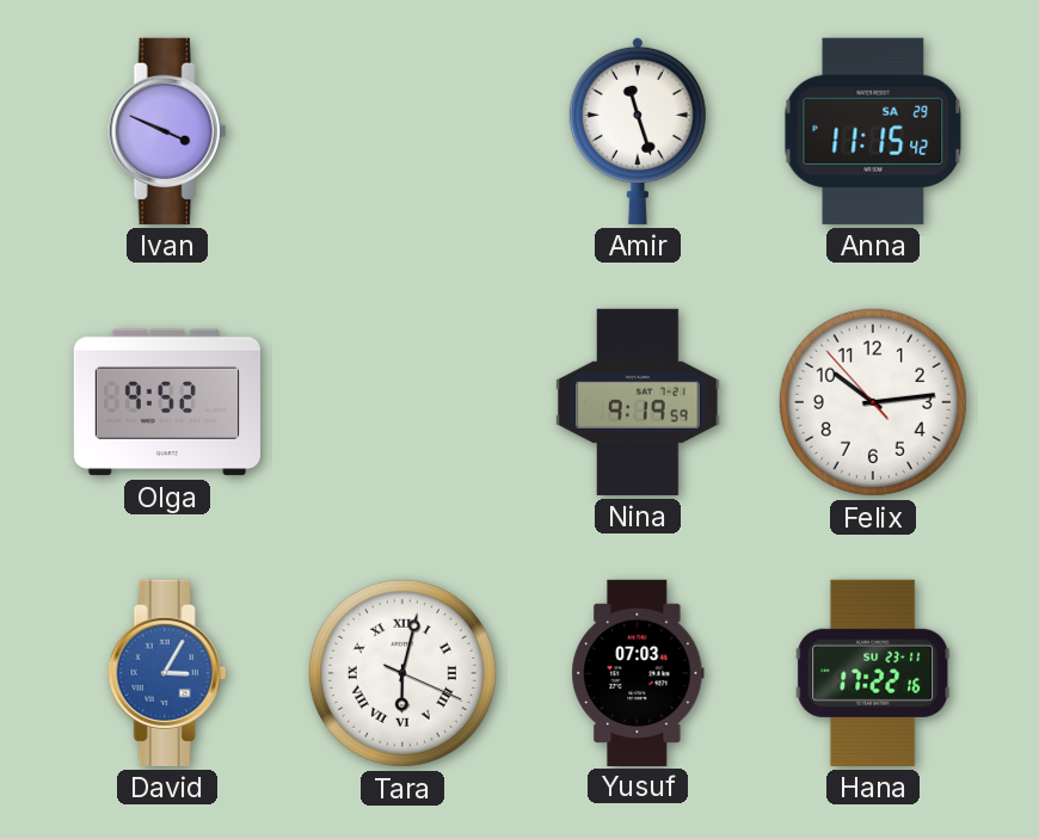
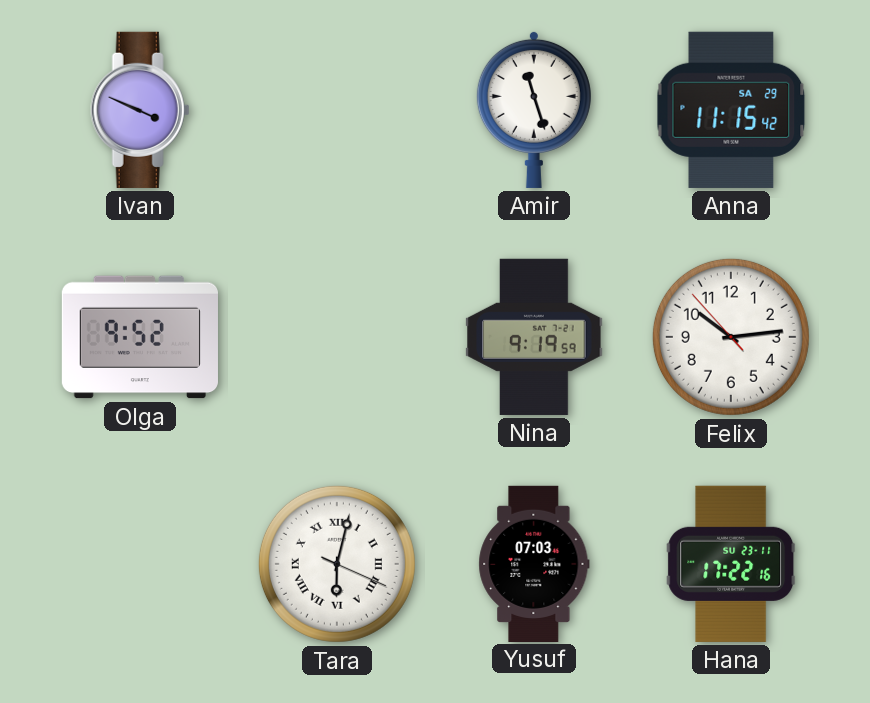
David: 3:05 -> none
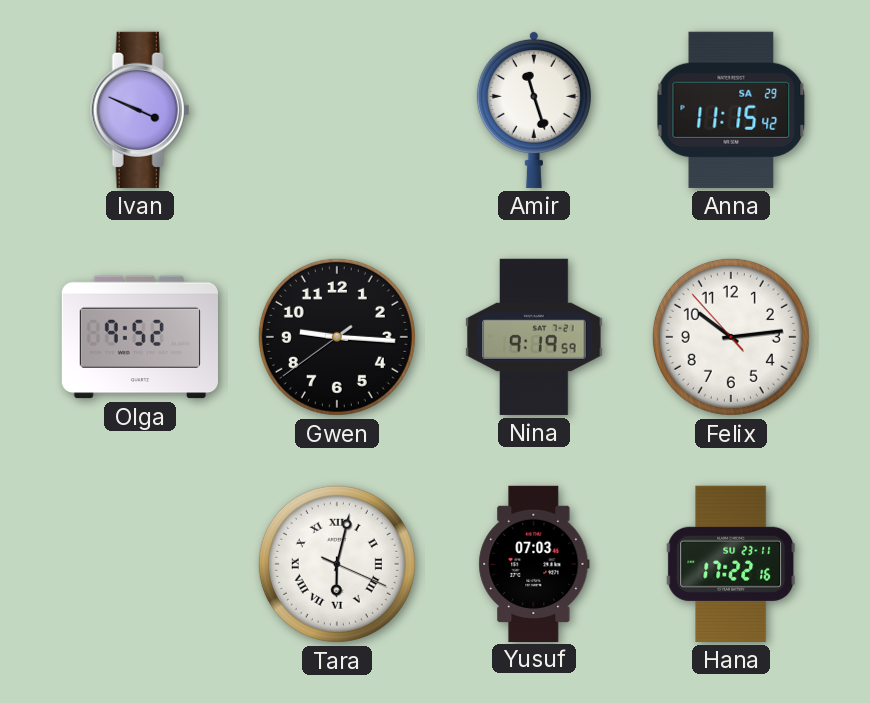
Gwen: none -> 9:15
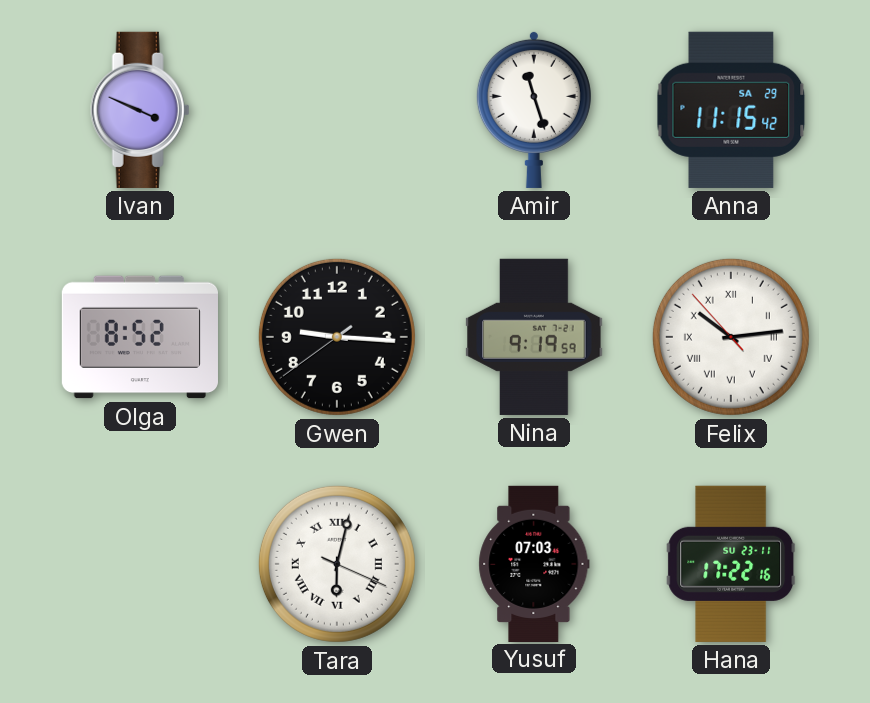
Olga: 9:52 -> 8:52
Felix numerals: Arabic -> Roman
